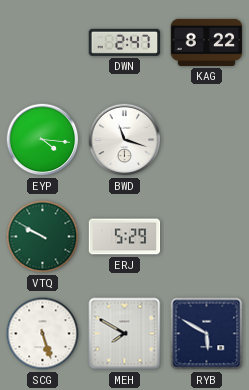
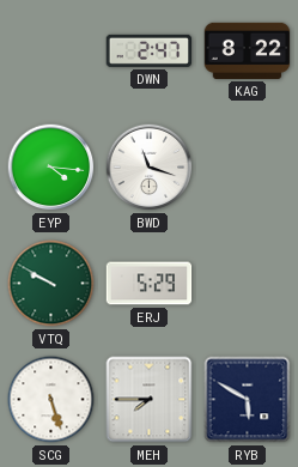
MEH: 7:50 -> 7:45
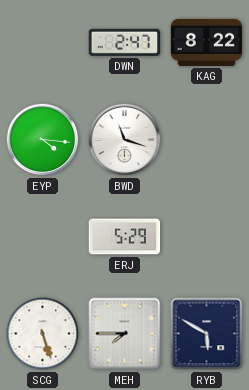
VTQ: 9:50 -> none
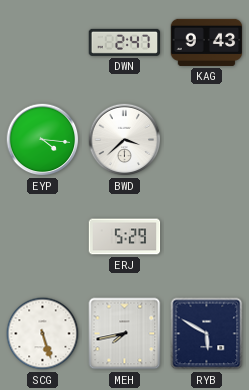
KAG: 8:22 -> 9:43
BWD: 11:18 -> 3:38
MEH: 7:45 -> 7:43
